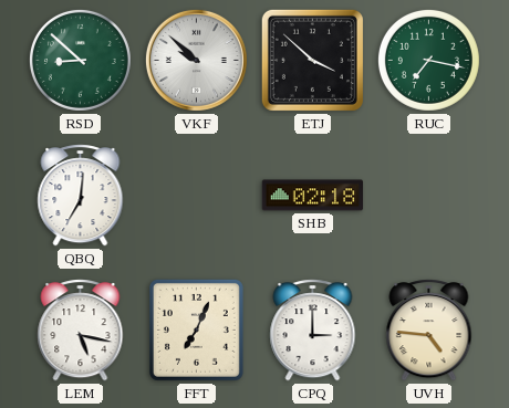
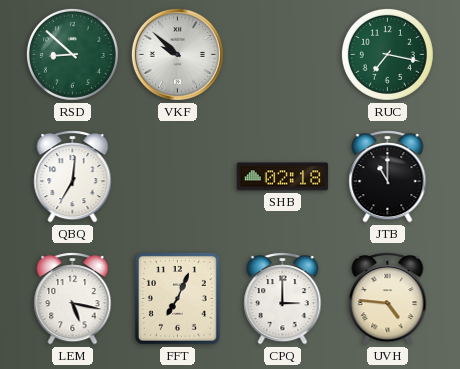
ETJ: 3:52 -> none
JTB: none -> 11:00
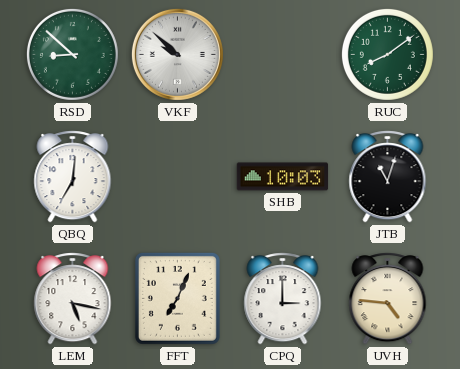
RUC: 7:17 -> 8:09
SHB: 02:18 -> 10:03
JTB: 11:00 -> 11:03
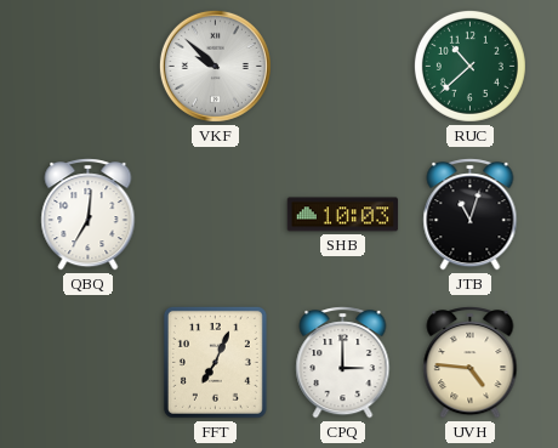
RSD: 8:52 -> none
RUC: 8:09 -> 10:38
LEM: 5:17 -> none
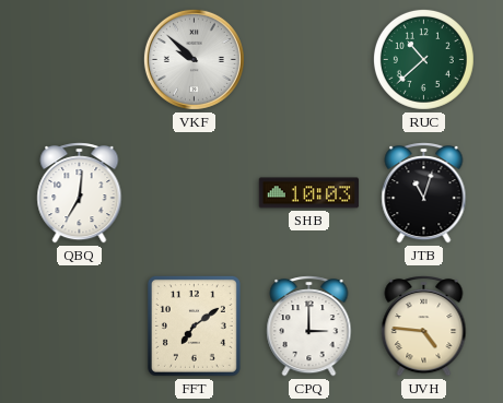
FFT: 7:04 -> 7:09
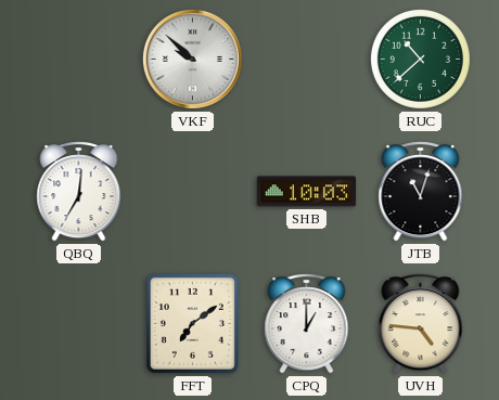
CPQ: 3:00 -> 1:00
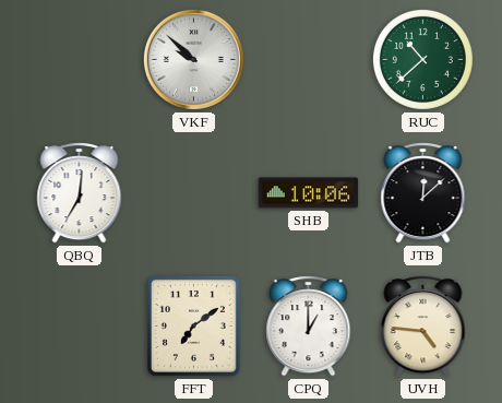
SHB: 10:03 -> 10:06
JTB: 11:03 -> 12:08
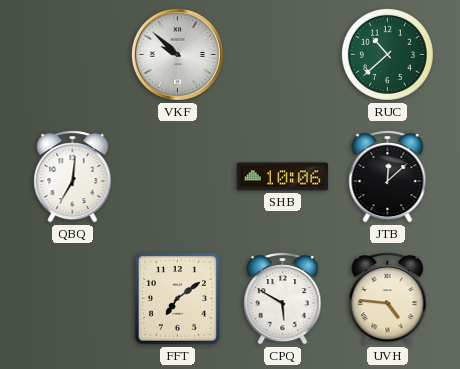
CPQ: 1:00 -> 5:50
